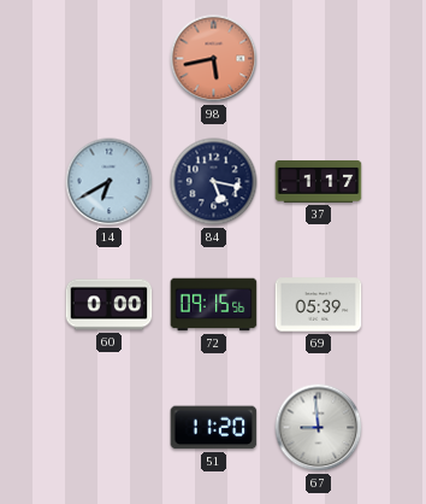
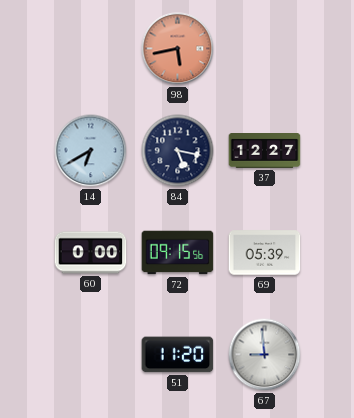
37: 1:17 -> 12:27
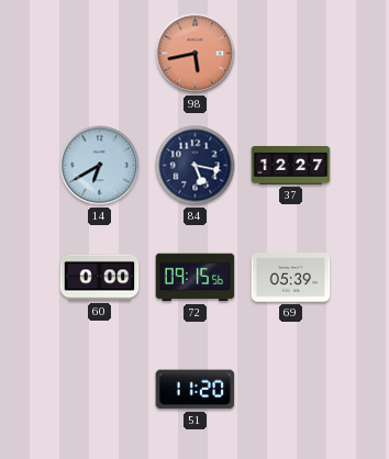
67: 8:59 -> none
